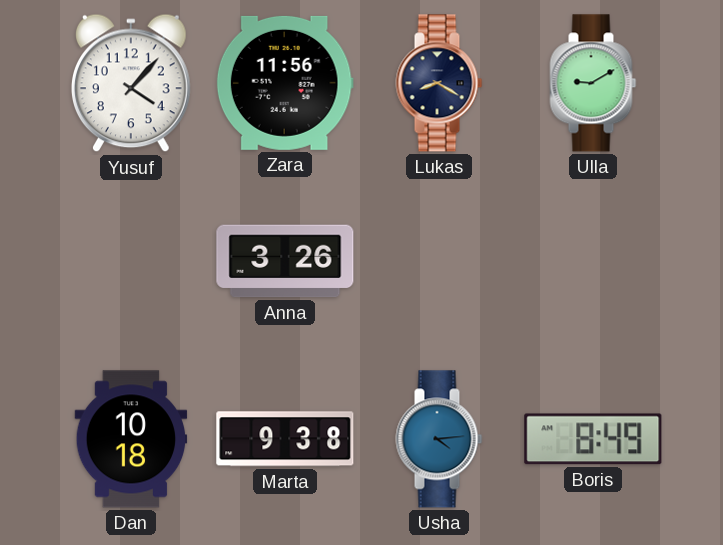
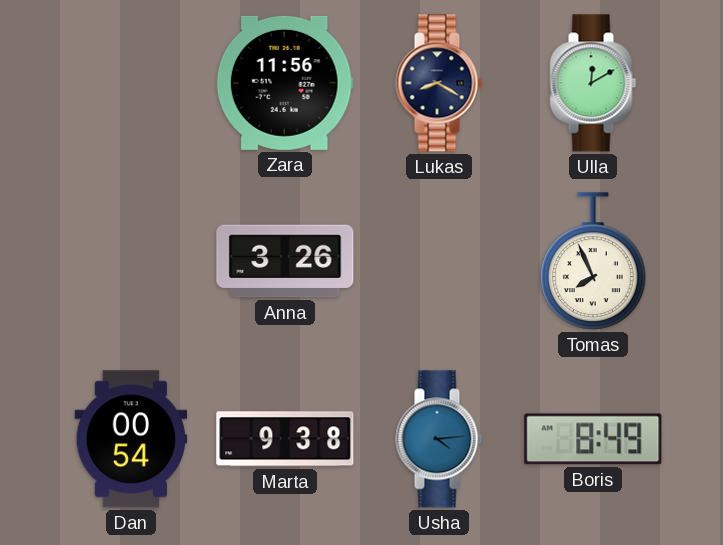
Yusuf: 4:07 -> none
Ulla: 9:10 -> 12:10
Tomas: none -> 7:56
Dan: 10:18 -> 00:54
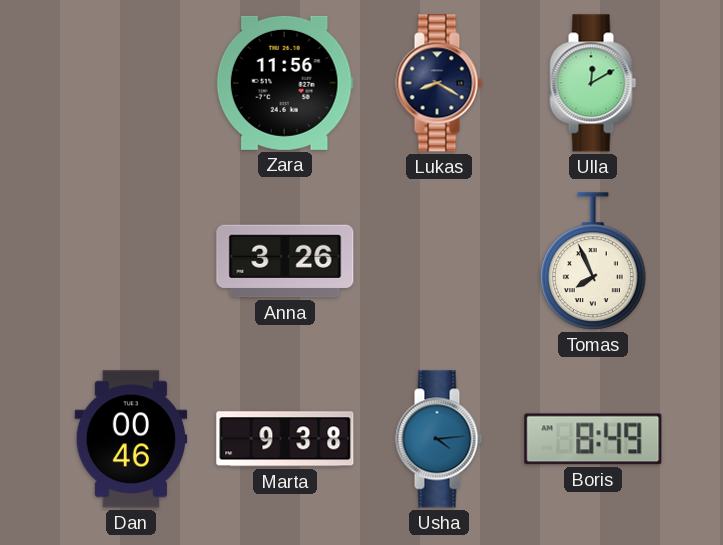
Dan: 00:54 -> 00:46
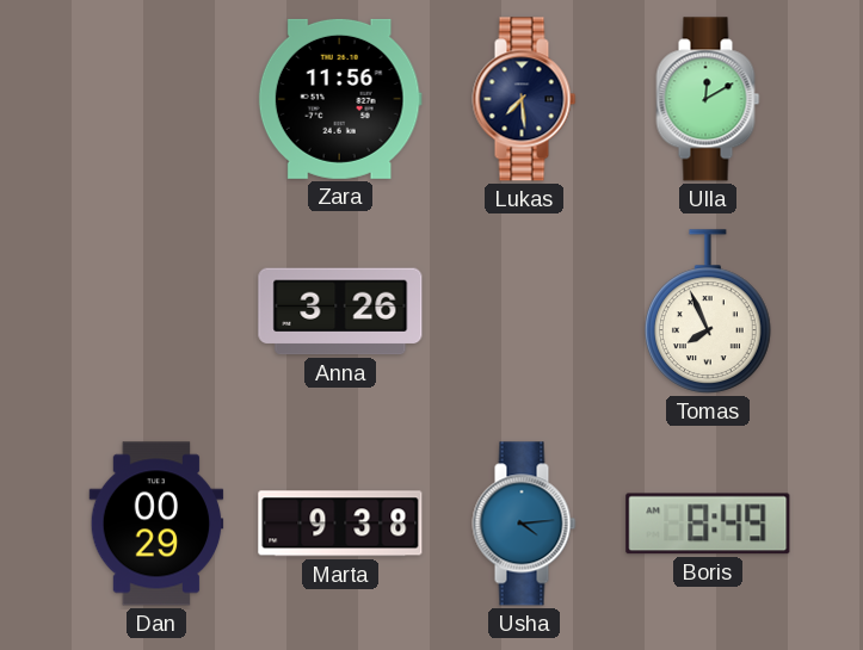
Lukas: 8:20 -> 7:29
Dan: 00:46 -> 00:29
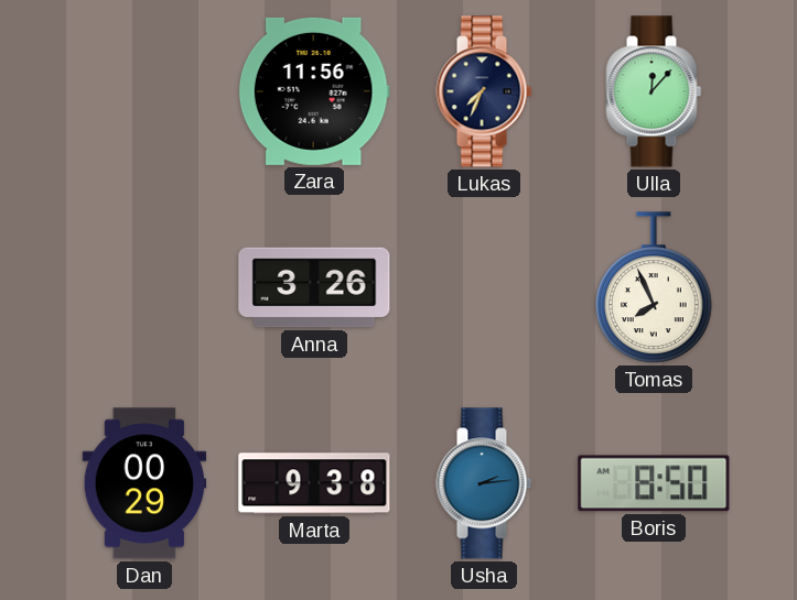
Lukas: 7:29 -> 7:34
Ulla: 12:10 -> 12:07
Usha: 4:14 -> 2:14
Boris: 8:49 -> 8:50
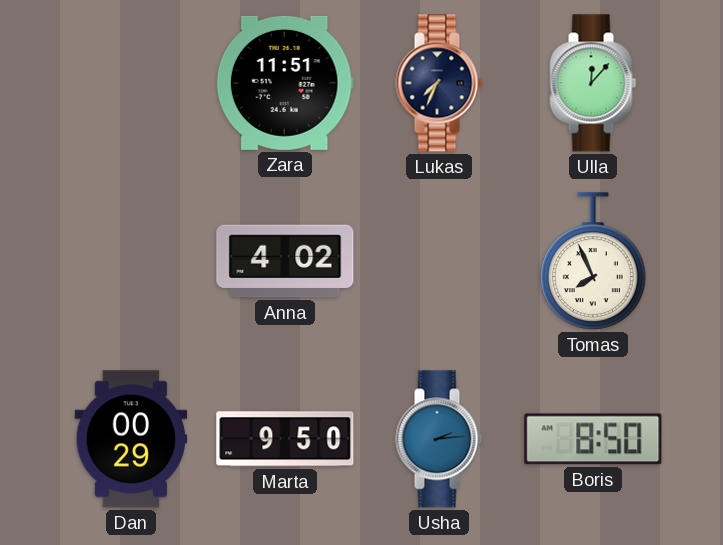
Zara: 11:56 -> 11:51
Anna: 3:26 -> 4:02
Marta: 9:38 -> 9:50
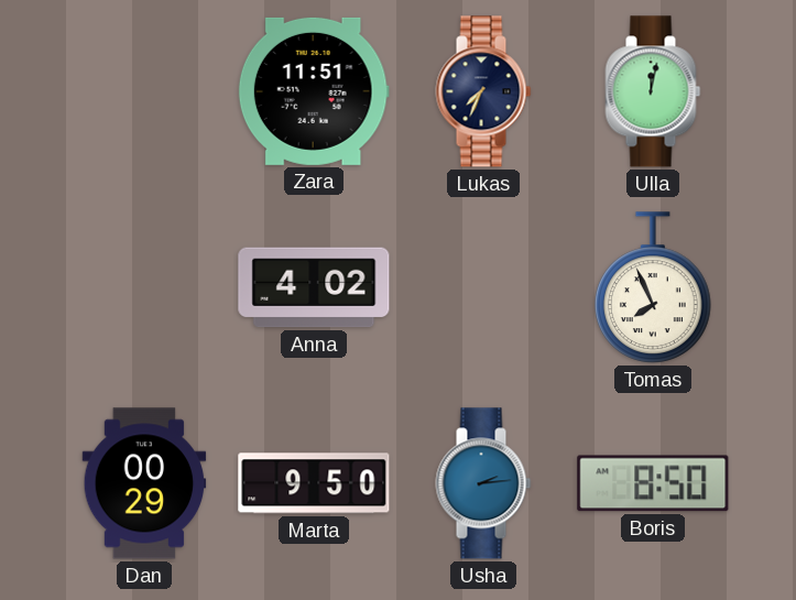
Ulla: 12:07 -> 12:02
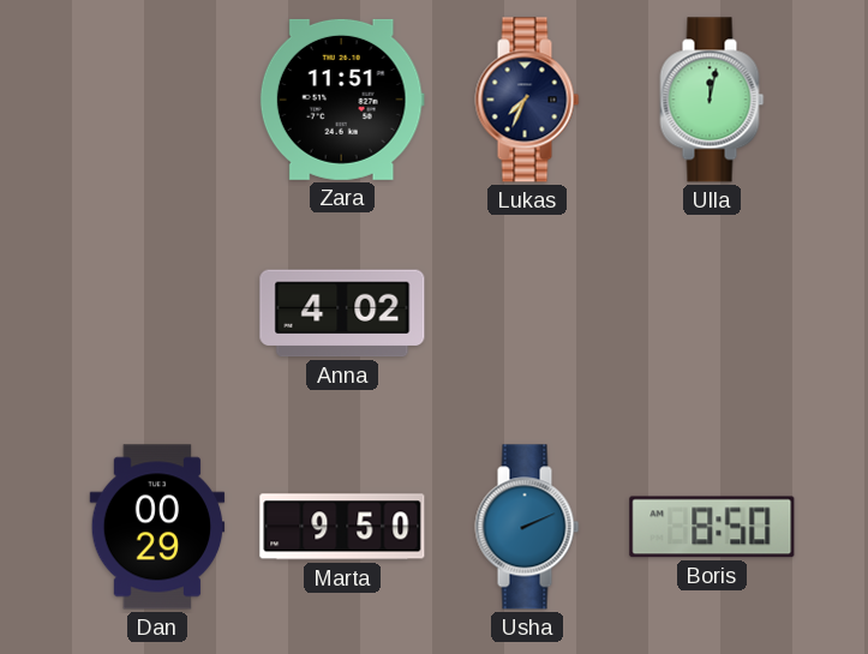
Tomas: 7:56 -> none
Usha: 2:14 -> 2:11
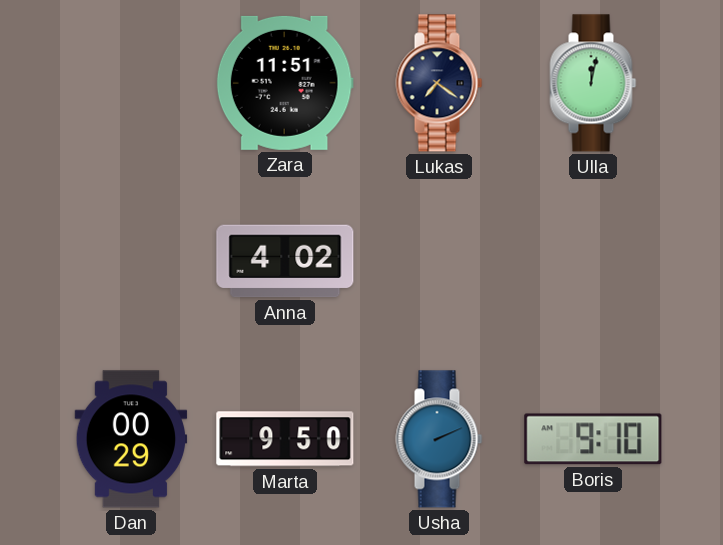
Lukas: 7:34 -> 7:21
Boris: 8:50 -> 9:10
